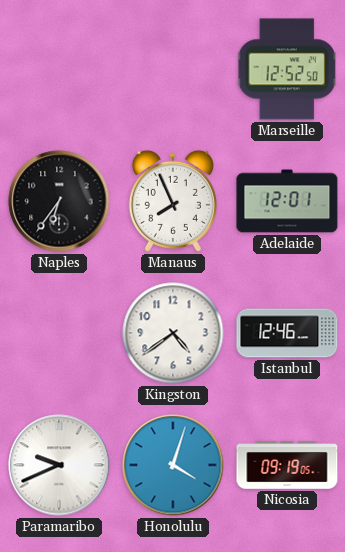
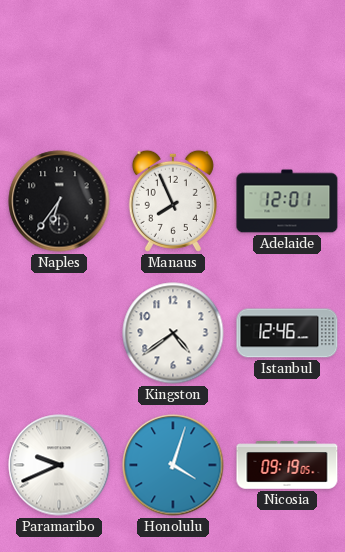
Marseille: 12:52 -> none
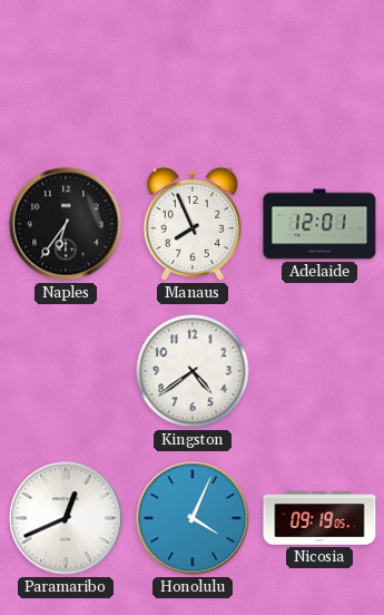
Istanbul: 12:46 -> none
Paramaribo: 9:41 -> 12:41
Honolulu: 4:03 -> 4:04
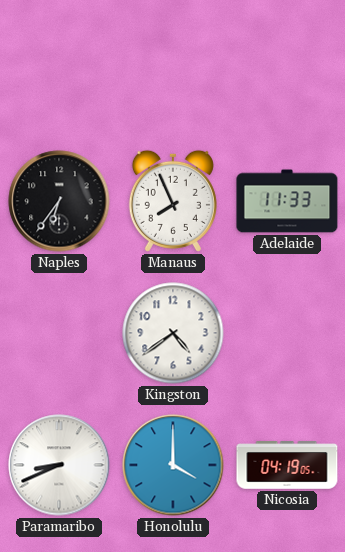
Adelaide: 12:01 -> 11:33
Paramaribo: 12:41 -> 8:41
Honolulu: 4:04 -> 4:00
Nicosia: 09:19 -> 04:19
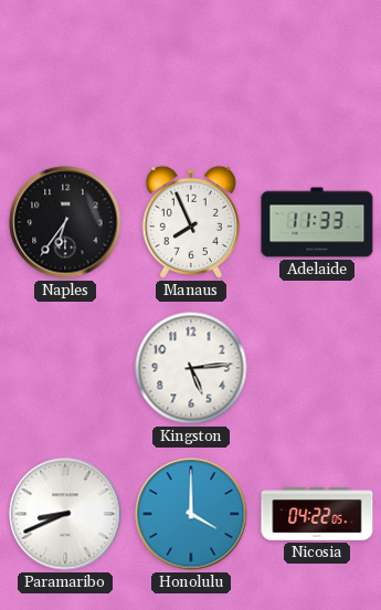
Kingston: 4:39 -> 5:14
Nicosia: 04:19 -> 04:22
